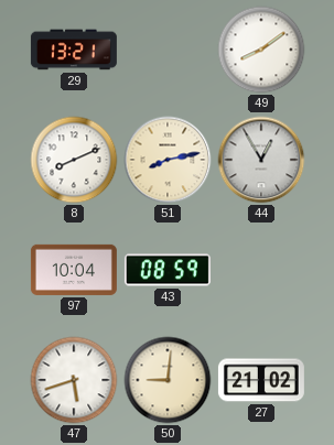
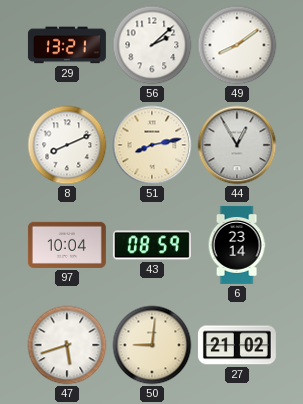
56: none -> 2:08
6: none -> 23:14
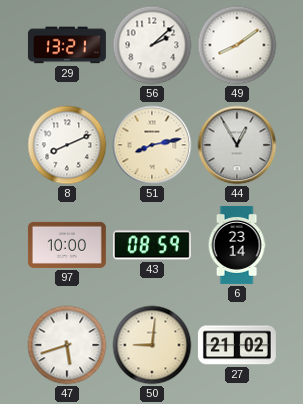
97: 10:04 -> 10:00
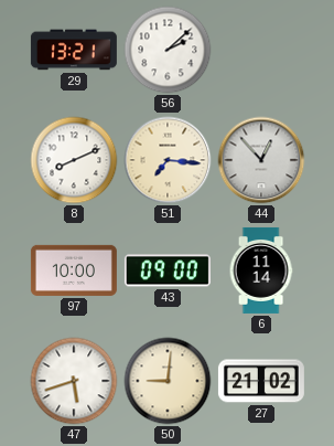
49: 8:09 -> none
51: 8:13 -> 7:16
44: 12:55 -> 12:53
43: 08:59 -> 09:00
6: 23:14 -> 11:14
